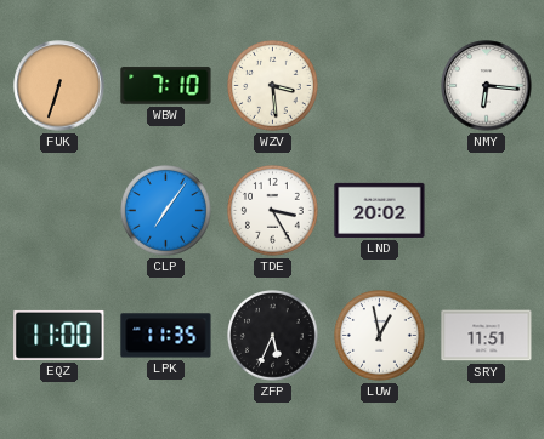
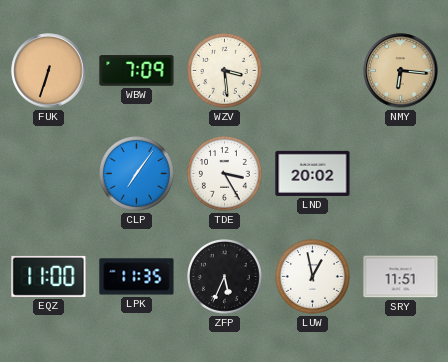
WBW: 7:10 -> 7:09
NMY dial: white -> champagne
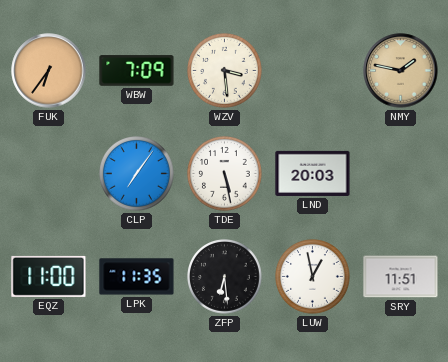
FUK: 6:33 -> 6:36
NMY: 6:16 -> 1:47
TDE: 3:25 -> 5:28
LND: 20:02 -> 20:03
ZFP: 5:34 -> 6:29
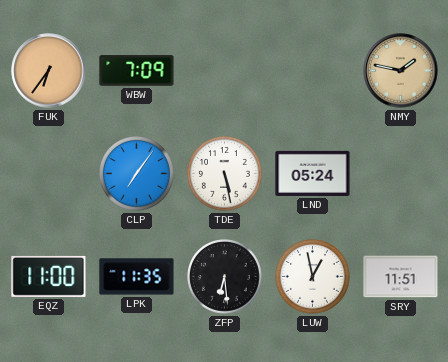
WZV: 3:29 -> none
LND: 20:03 -> 05:24
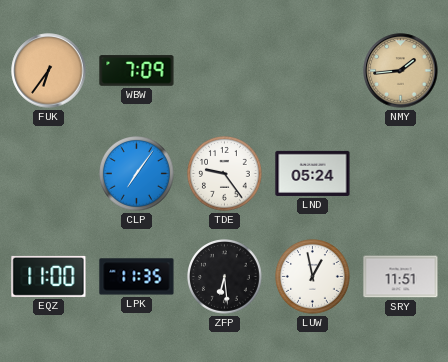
NMY: 1:47 -> 1:44
TDE: 5:28 -> 9:24
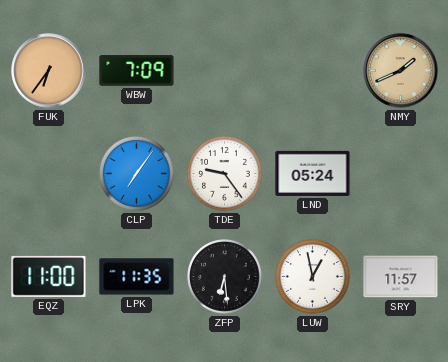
NMY: 1:44 -> 1:41
SRY: 11:51 -> 11:57
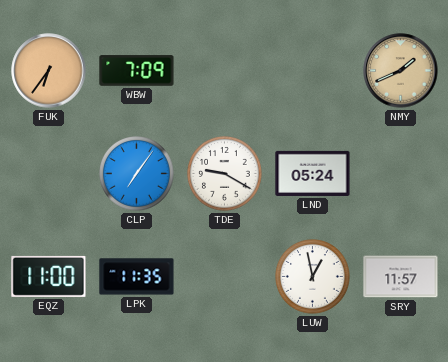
TDE: 9:24 -> 9:20
ZFP: 6:29 -> none
